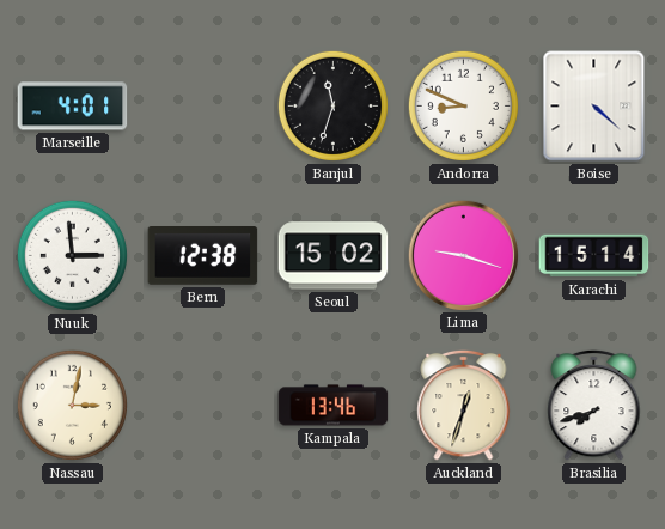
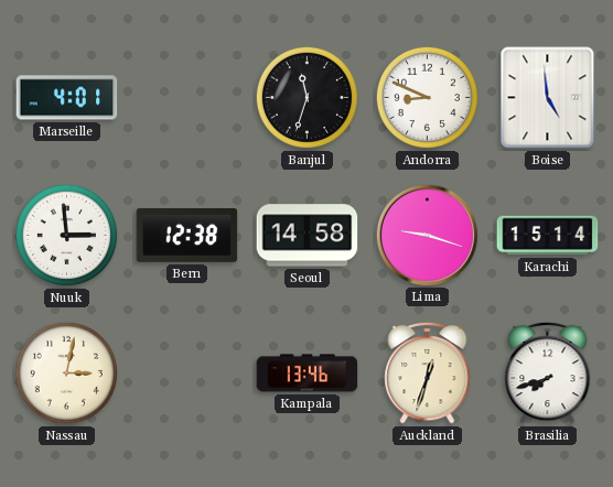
Boise: 4:22 -> 4:59
Seoul: 15:02 -> 14:58
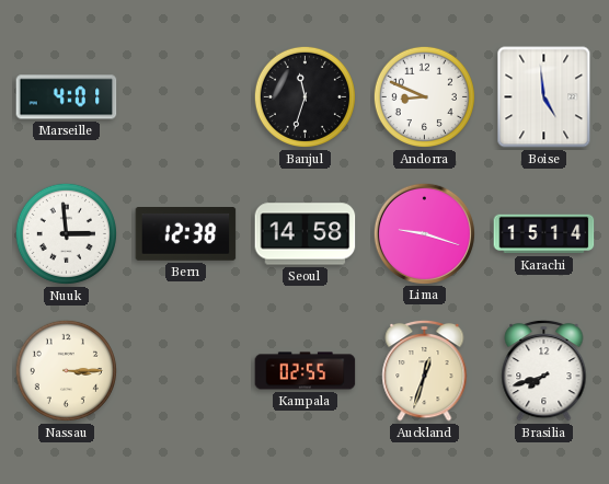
Nassau: 3:02 -> 3:15
Kampala: 13:46 -> 02:55
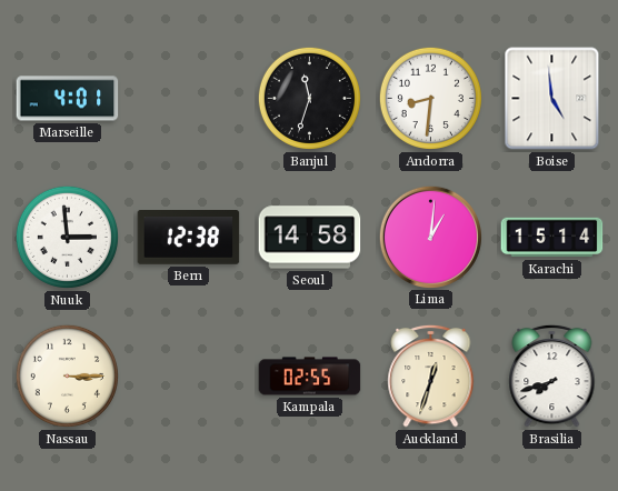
Andorra: 8:49 -> 8:31
Lima: 9:18 -> 1:01
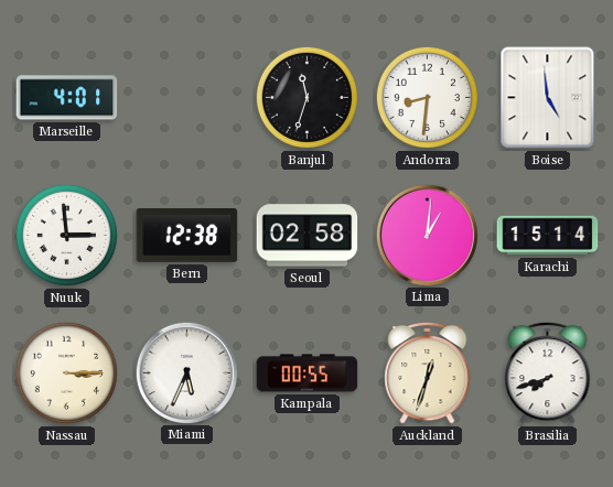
Seoul: 14:58 -> 02:58
Miami: none -> 5:34
Kampala: 02:55 -> 00:55
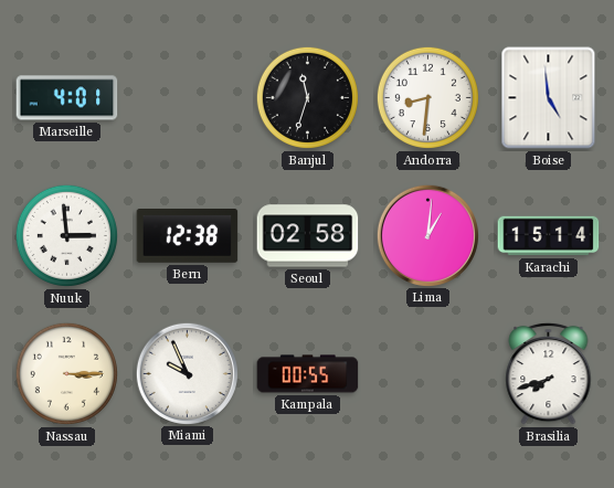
Miami: 5:34 -> 9:56
Auckland: 12:33 -> none
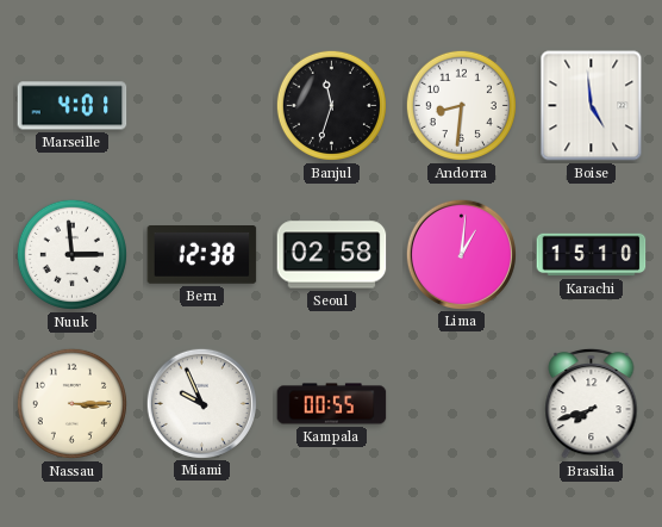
Karachi: 15:14 -> 15:10
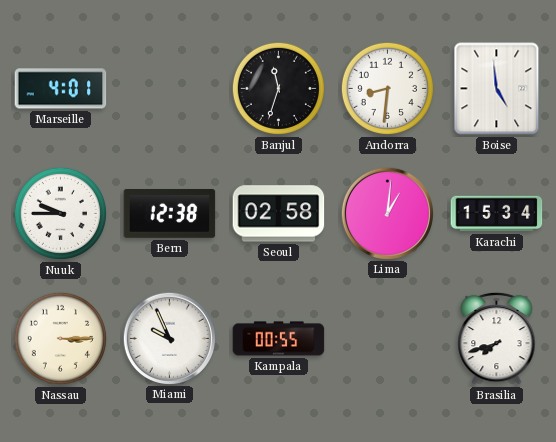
Nuuk: 2:59 -> 9:45
Karachi: 15:10 -> 15:34
